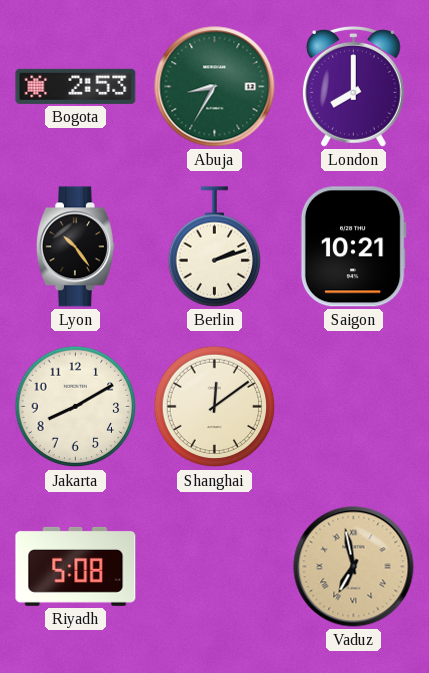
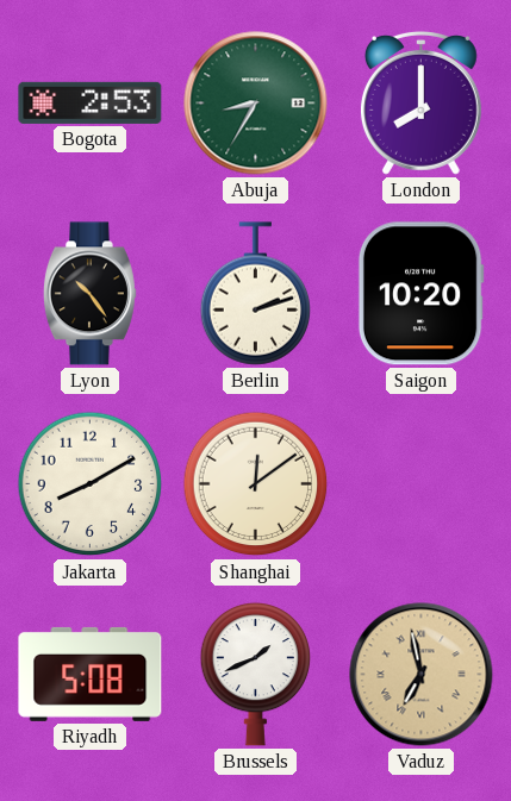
Saigon: 10:21 -> 10:20
Brussels: none -> 1:41
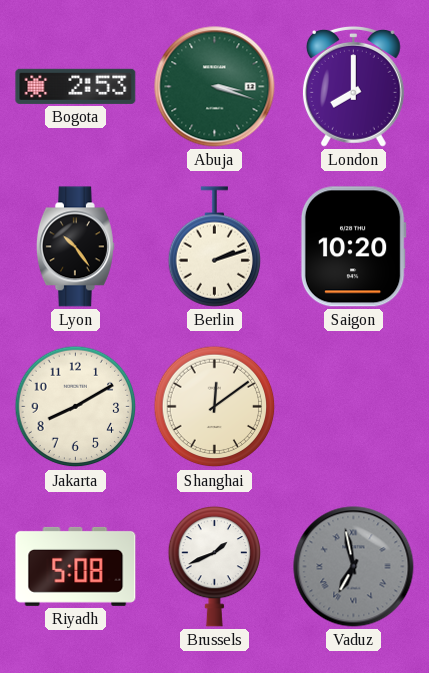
Abuja: 8:35 -> 3:18
Vaduz dial: champagne -> grey
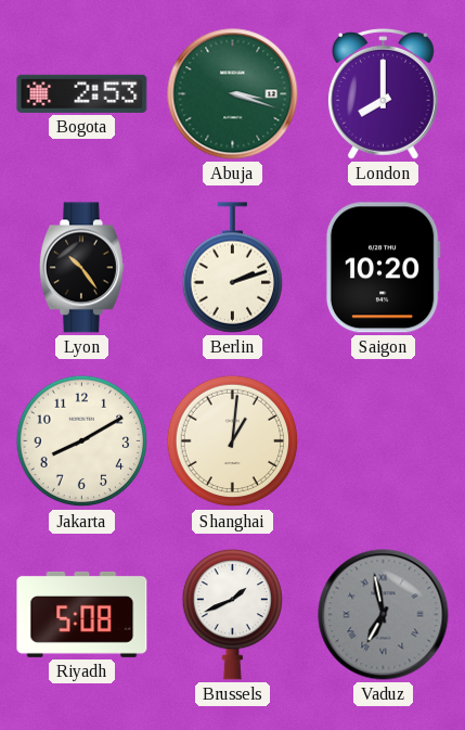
Shanghai: 12:09 -> 1:01
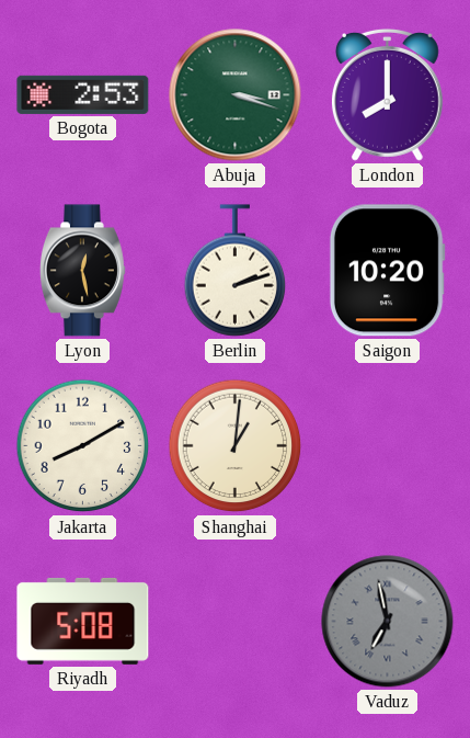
Lyon: 10:24 -> 12:28
Brussels: 1:41 -> none
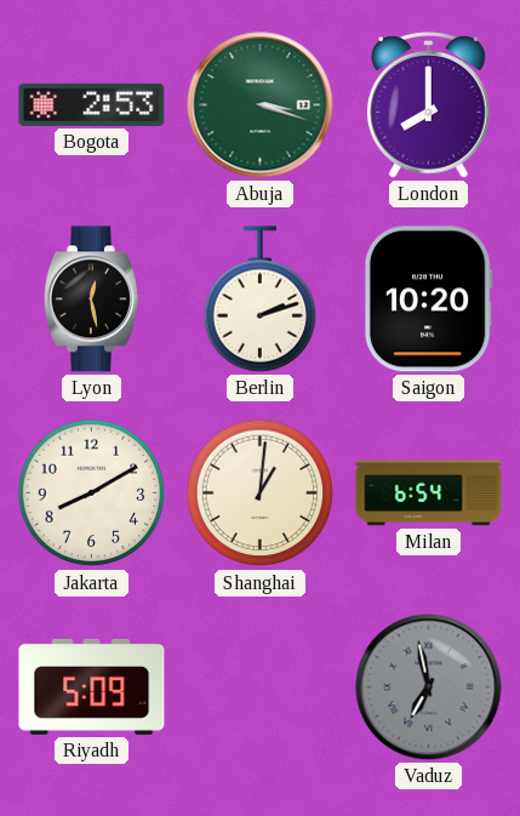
Milan: none -> 6:54
Riyadh: 5:08 -> 5:09
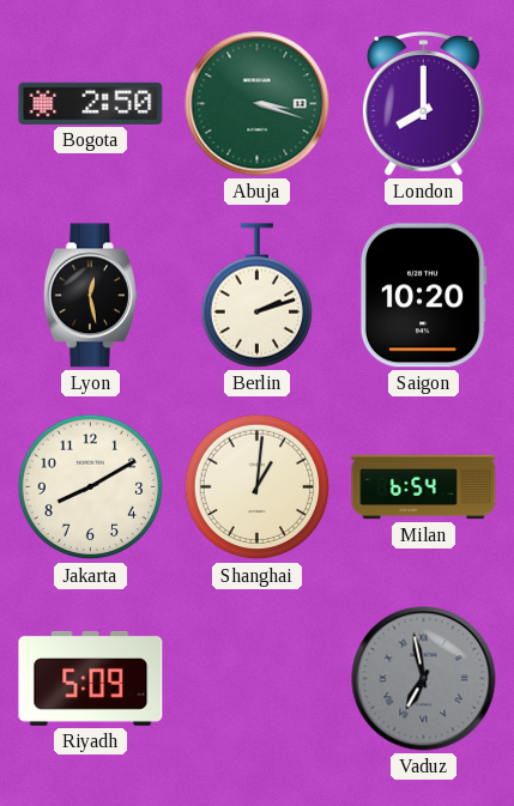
Bogota: 2:53 -> 2:50
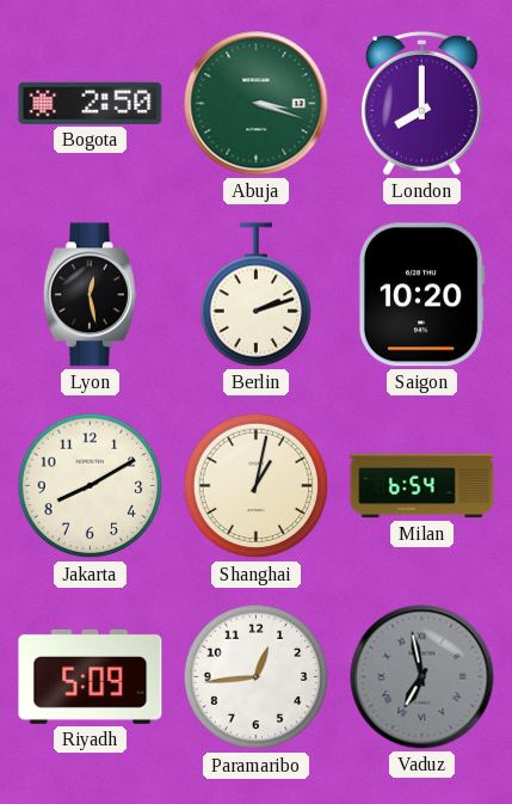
Shanghai: 1:01 -> 1:02
Paramaribo: none -> 12:44
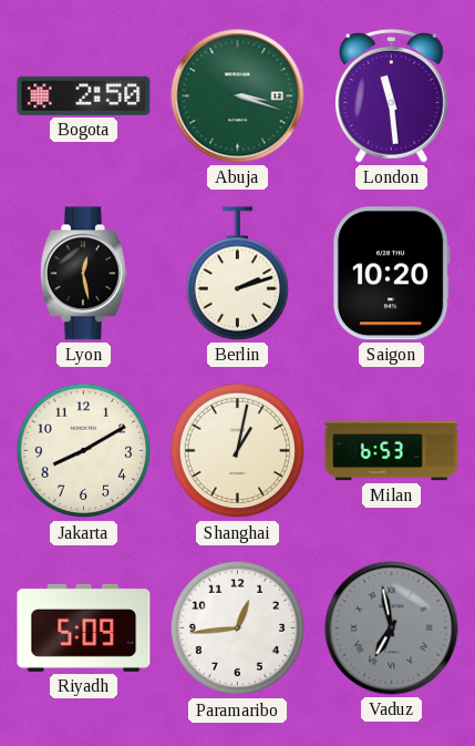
London: 8:00 -> 11:29
Milan: 6:54 -> 6:53
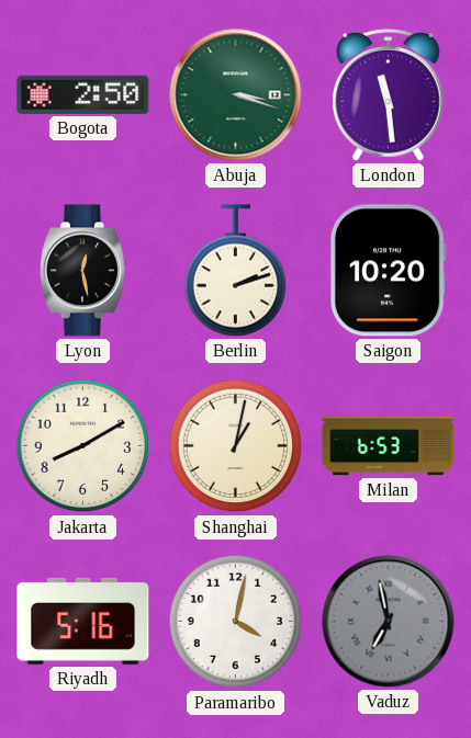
Riyadh: 5:09 -> 5:16
Paramaribo: 12:44 -> 4:02
